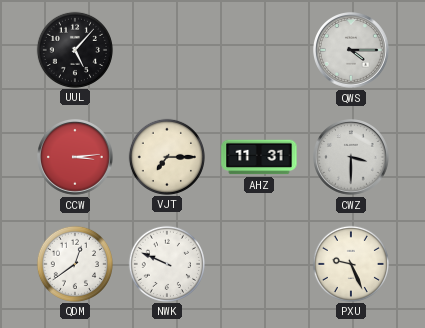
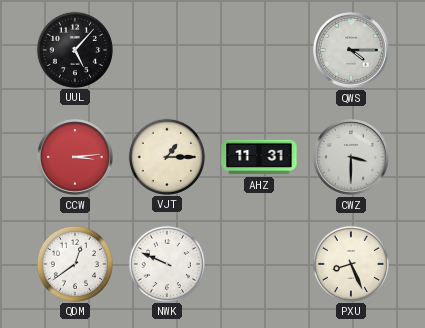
VJT: 7:15 -> 1:15
PXU: 9:26 -> 8:26
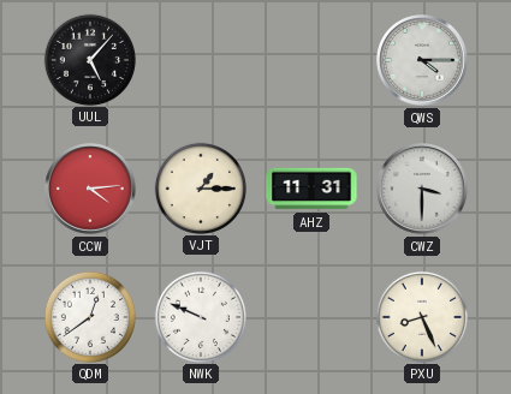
CCW: 3:14 -> 4:14
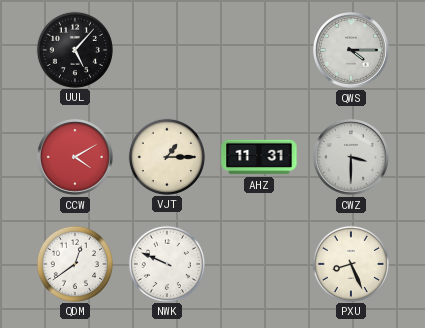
CCW: 4:14 -> 4:10
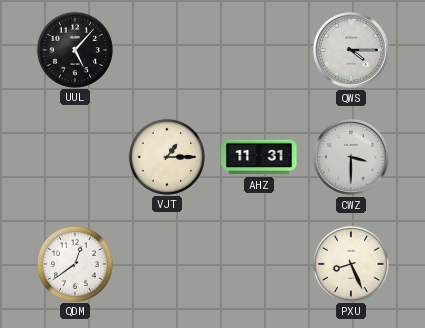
CCW: 4:10 -> none
NWK: 9:49 -> none
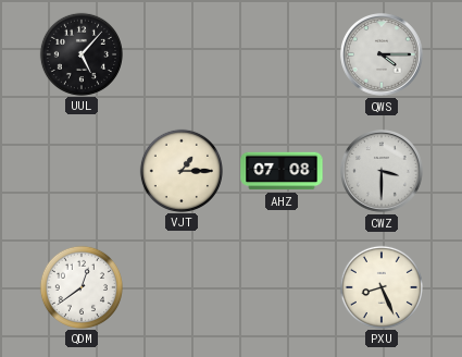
AHZ: 11:31 -> 07:08
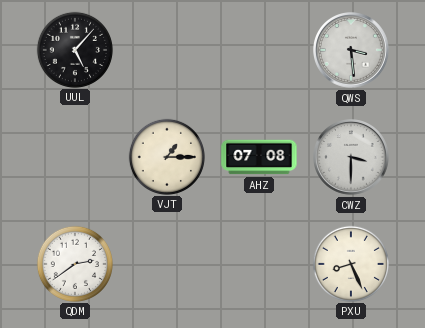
QWS: 4:15 -> 3:29
QDM: 12:39 -> 2:39
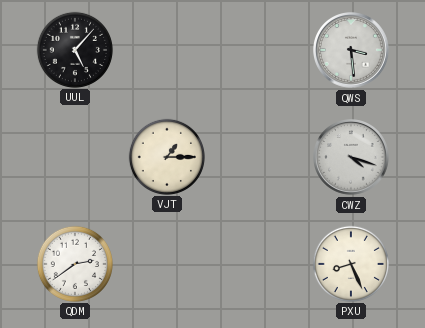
AHZ: 07:08 -> none
CWZ: 3:30 -> 4:18
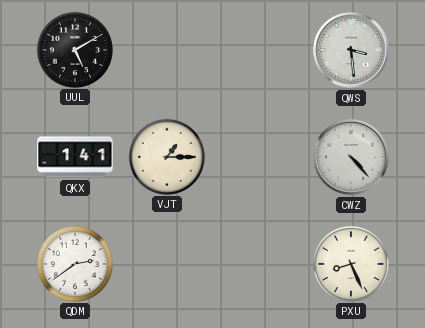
UUL: 5:07 -> 5:10
QKX: none -> 1:41
CWZ: 4:18 -> 4:23
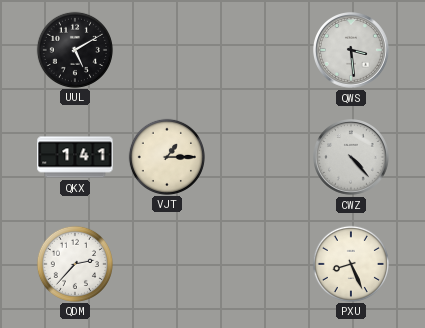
QDM: 2:39 -> 2:37
